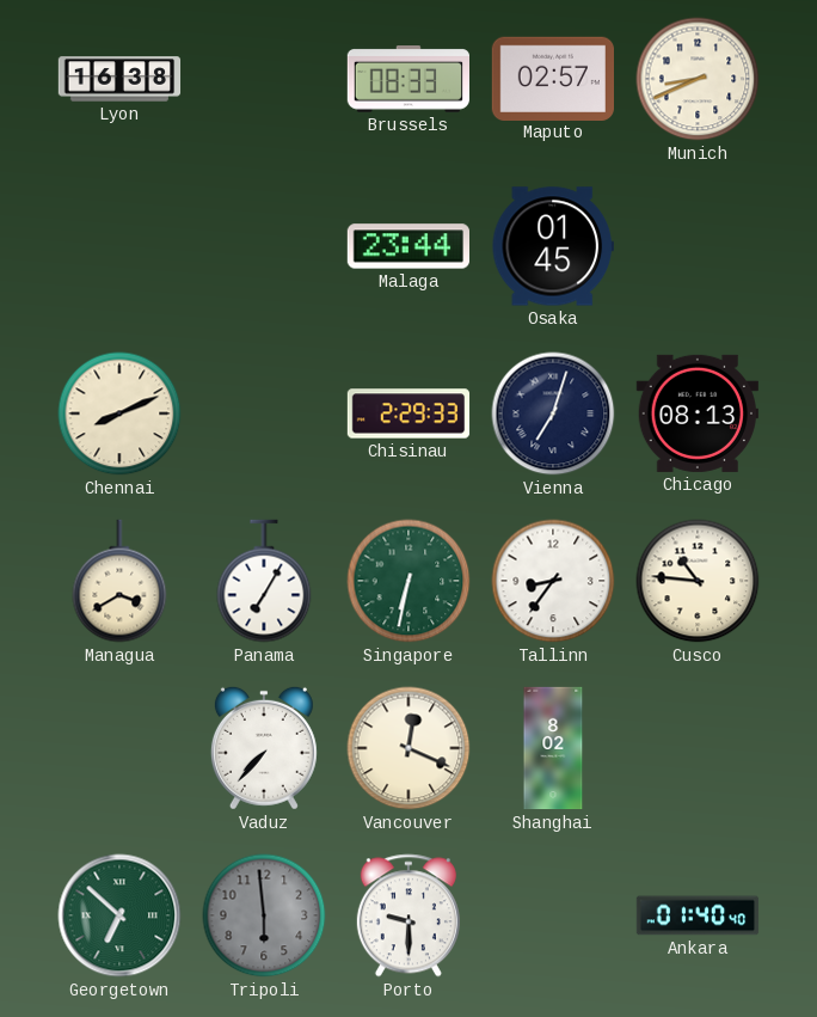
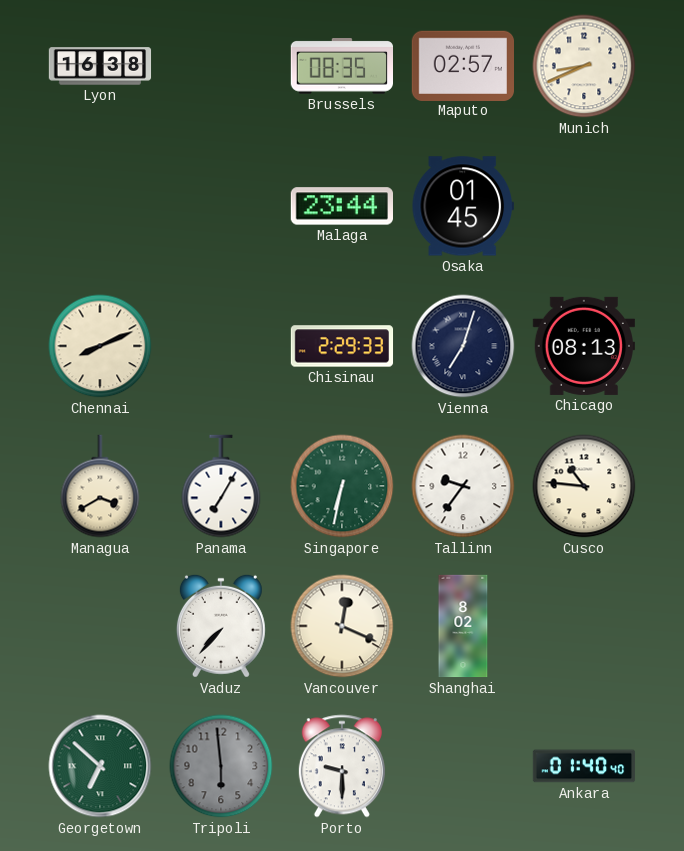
Brussels: 08:33 -> 08:35
Tallinn: 8:36 -> 9:36
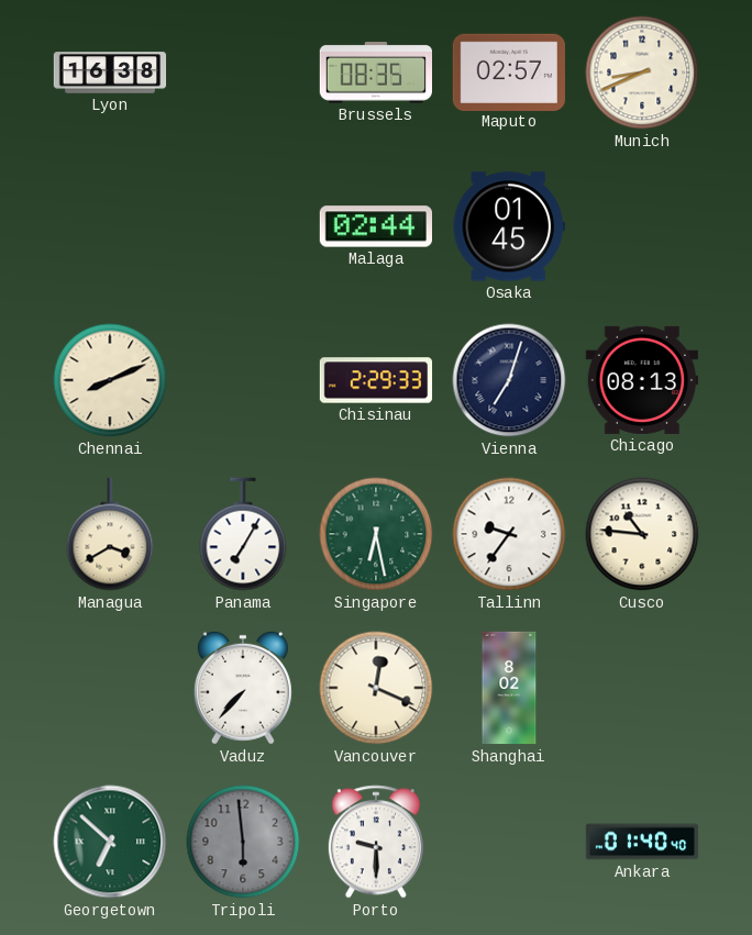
Malaga: 23:44 -> 02:44
Singapore: 6:32 -> 6:28
